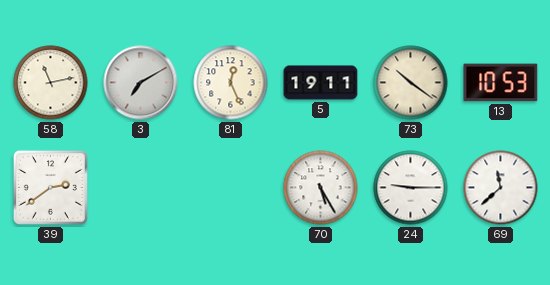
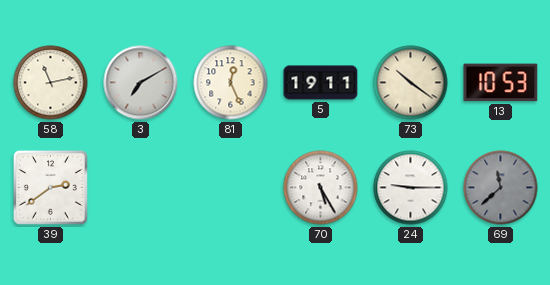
69 dial: white -> grey
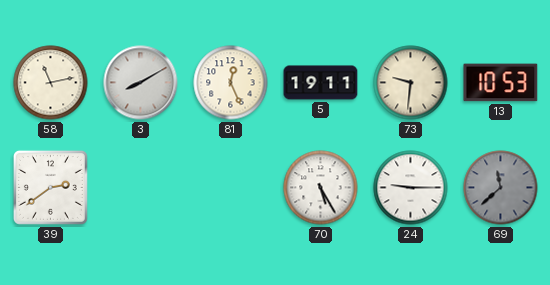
3: 7:10 -> 8:10
73: 10:21 -> 9:31
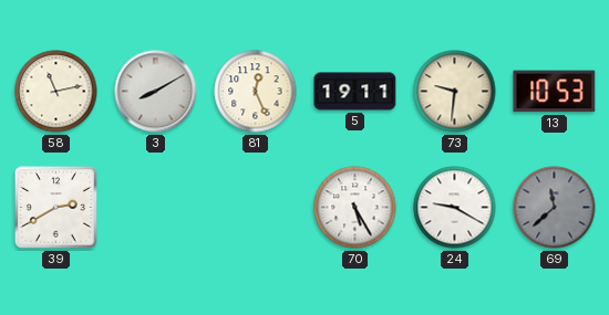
39: 2:39 -> 2:40
24: 9:15 -> 9:20
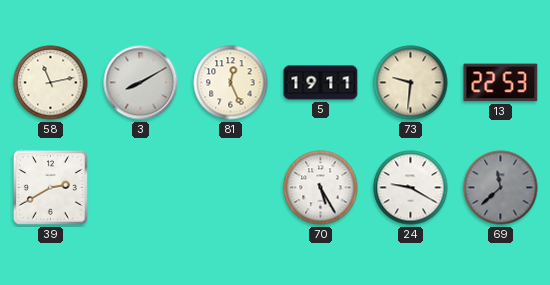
13: 10:53 -> 22:53
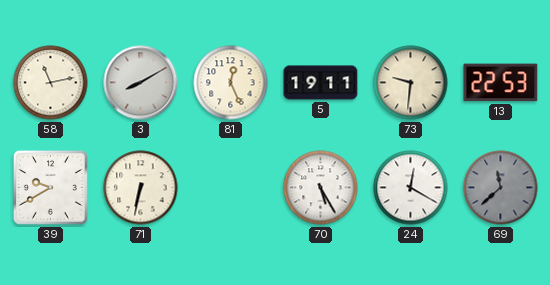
39: 2:40 -> 9:40
71: none -> 6:32
24: 9:20 -> 12:20
